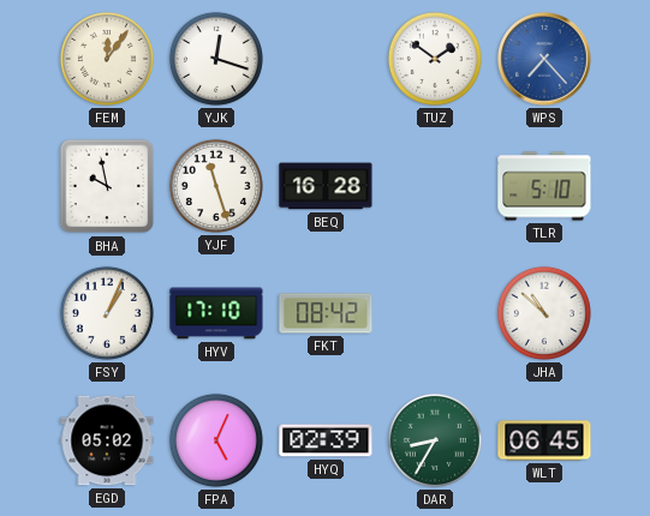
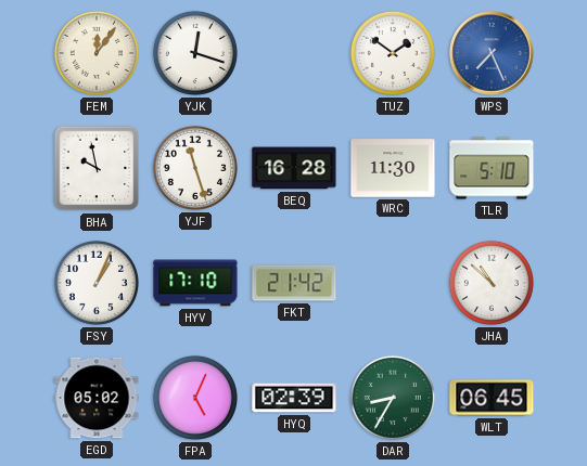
WPS: 7:23 -> 7:26
WRC: none -> 11:30
FKT: 08:42 -> 21:42
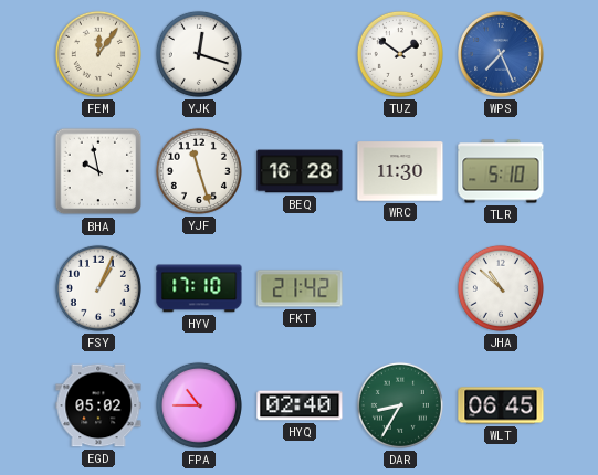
FPA: 5:04 -> 10:45
HYQ: 02:39 -> 02:40
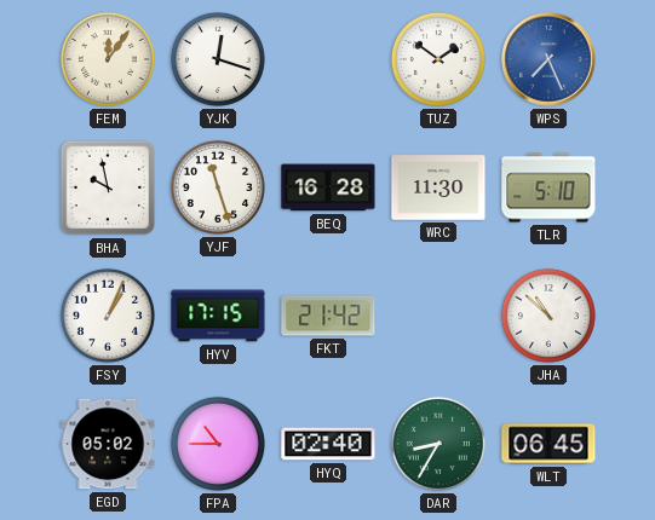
HYV: 17:10 -> 17:15
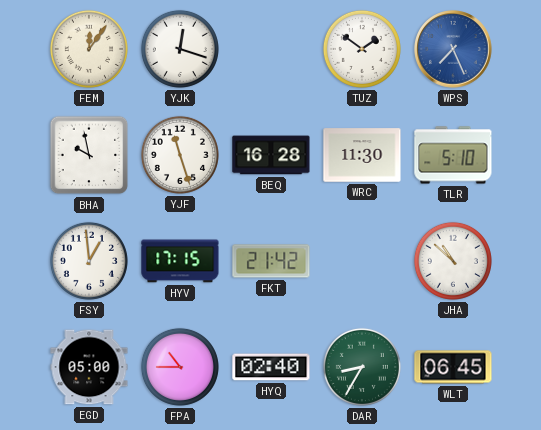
FSY: 1:04 -> 12:59
EGD: 05:02 -> 05:00
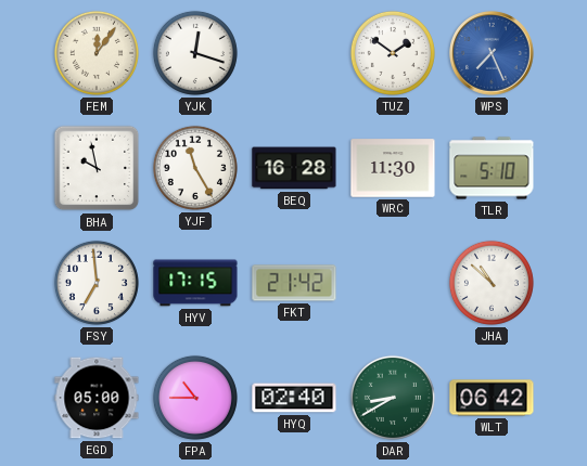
YJF: 11:27 -> 11:25
FSY: 12:59 -> 6:59
DAR: 8:35 -> 8:40
WLT: 06:45 -> 06:42
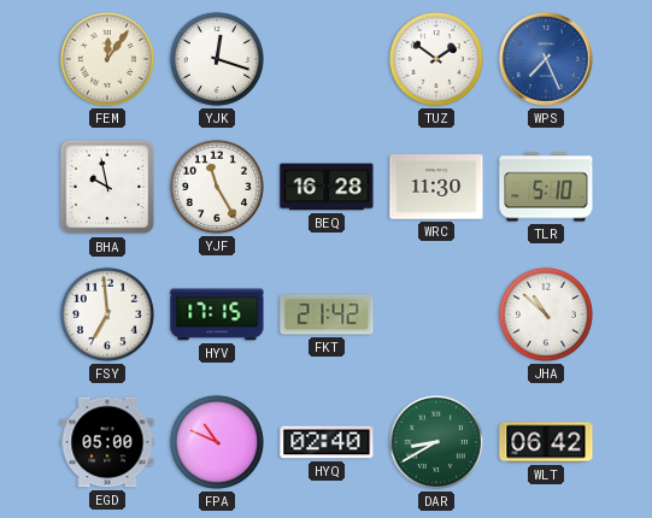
FPA: 10:45 -> 10:49
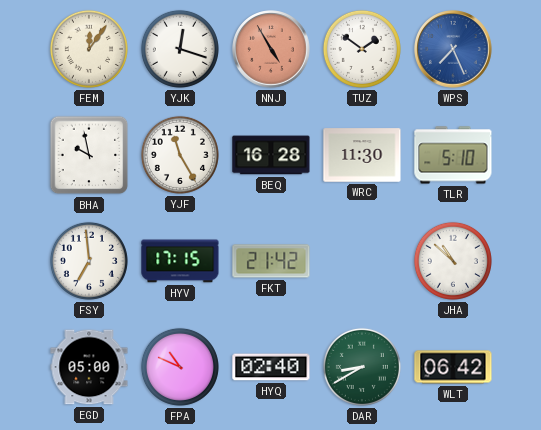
NNJ: none -> 4:55
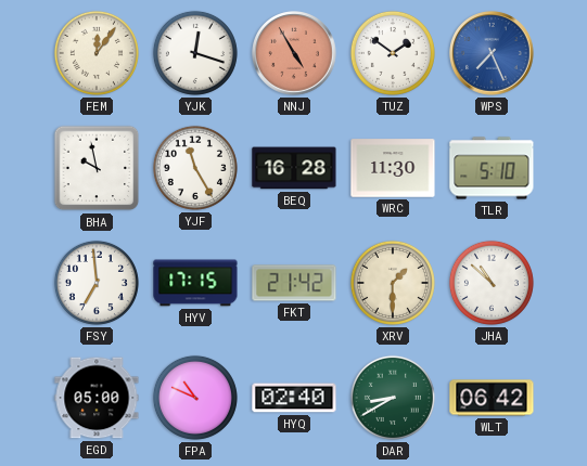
XRV: none -> 1:30
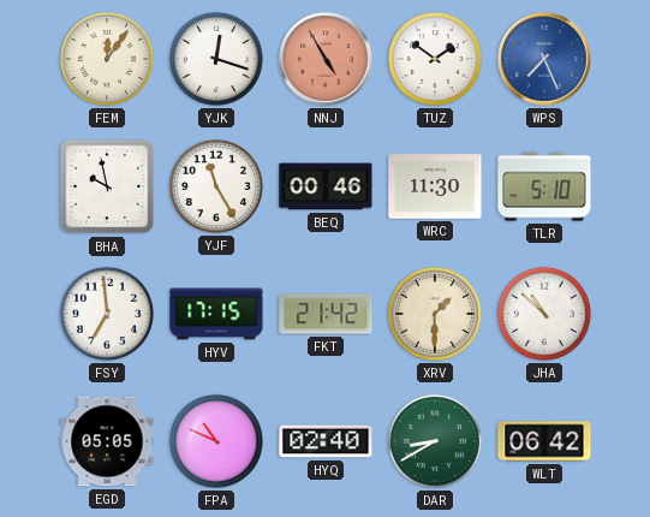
BEQ: 16:28 -> 00:46
EGD: 05:00 -> 05:05
